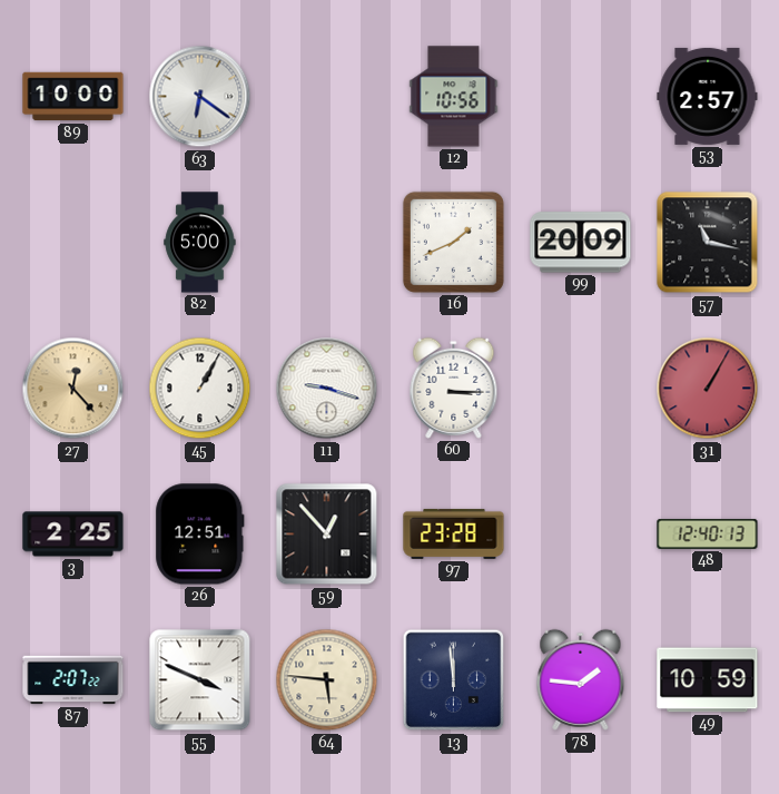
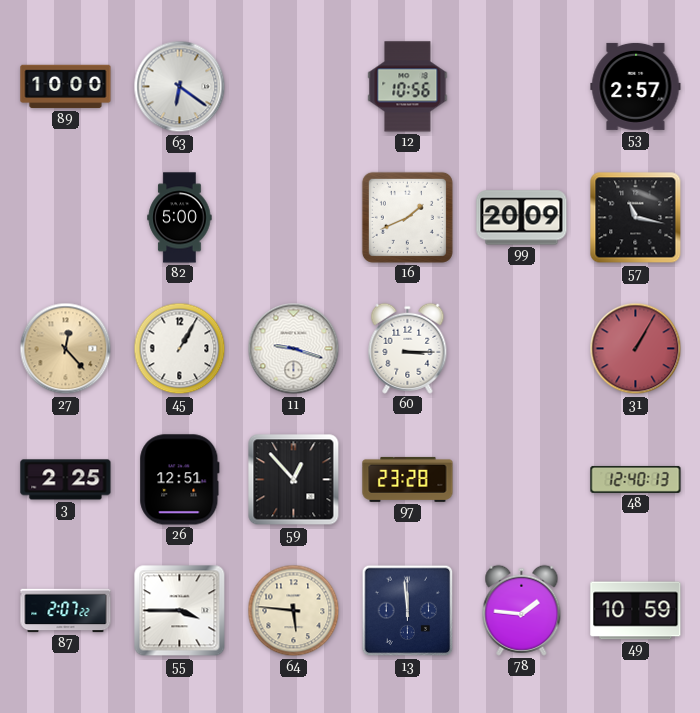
55: 3:49 -> 3:45
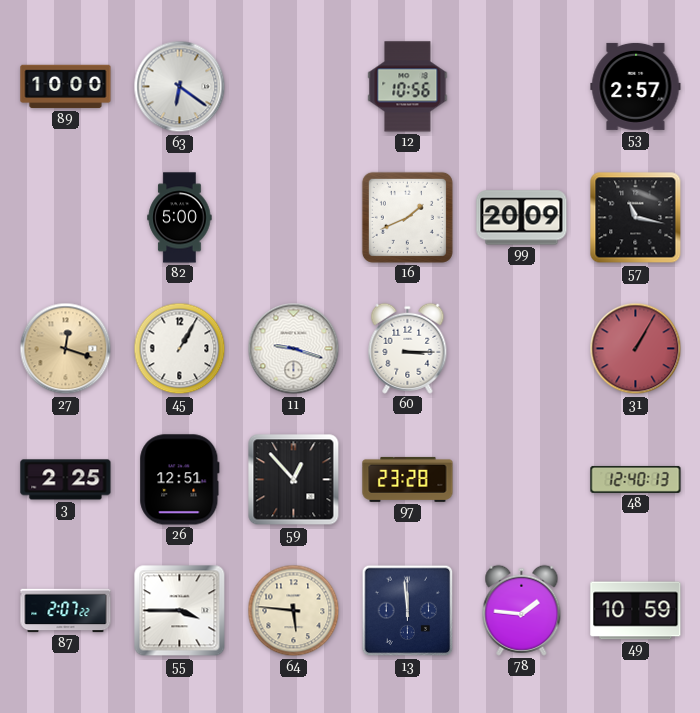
27: 12:23 -> 12:18
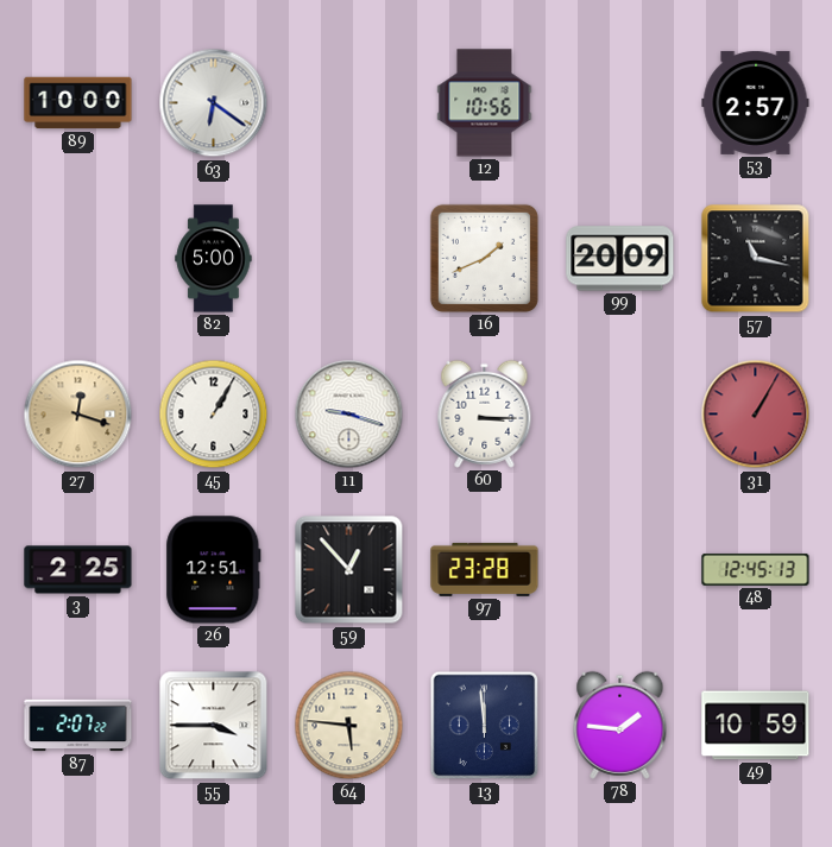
48: 12:40 -> 12:45
